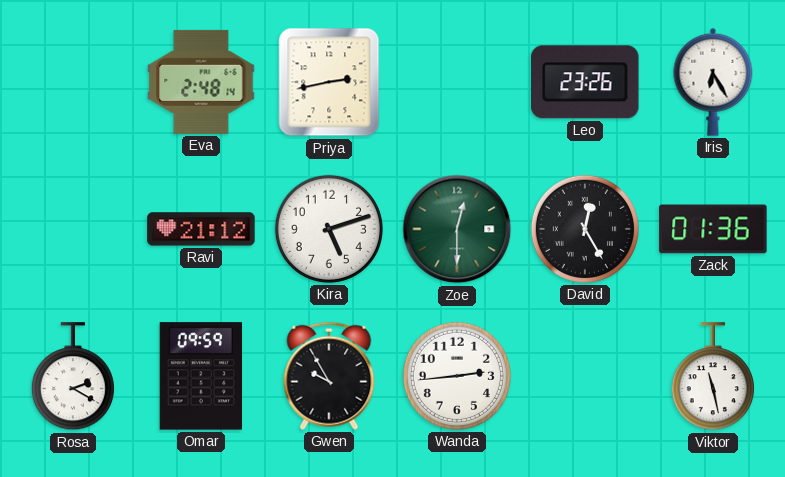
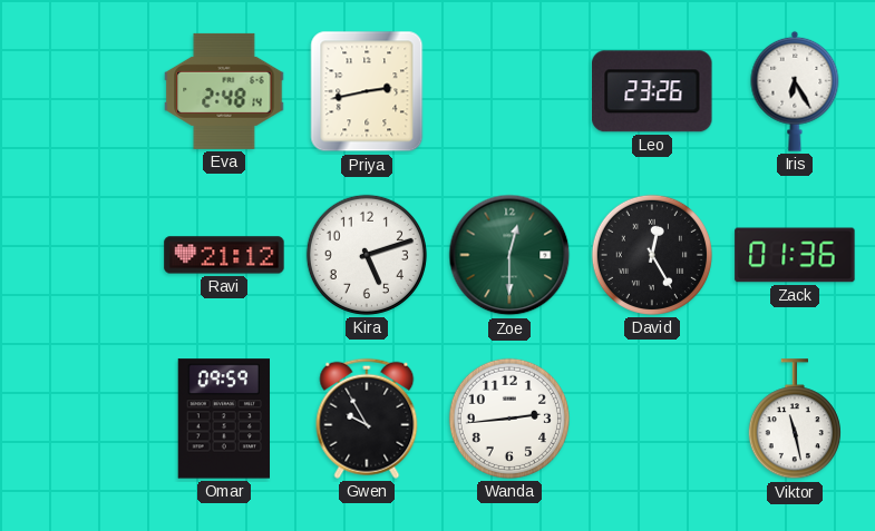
Rosa: 2:20 -> none
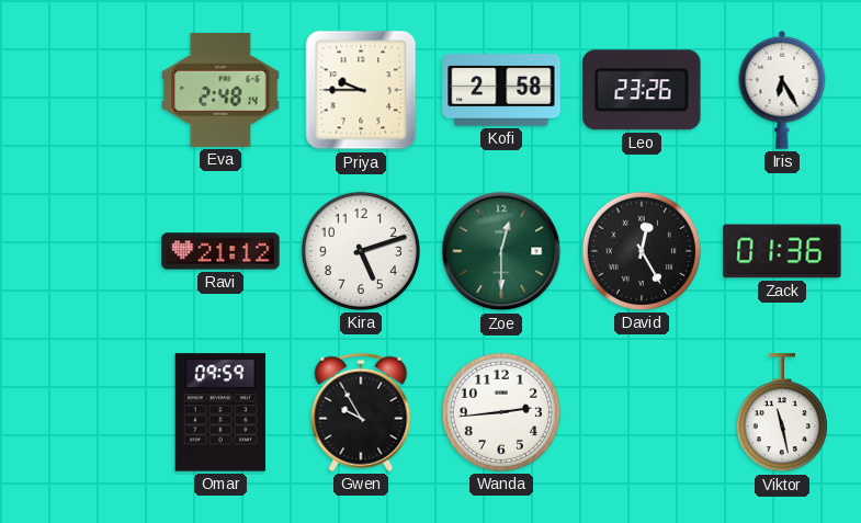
Priya: 2:43 -> 9:45
Kofi: none -> 2:58
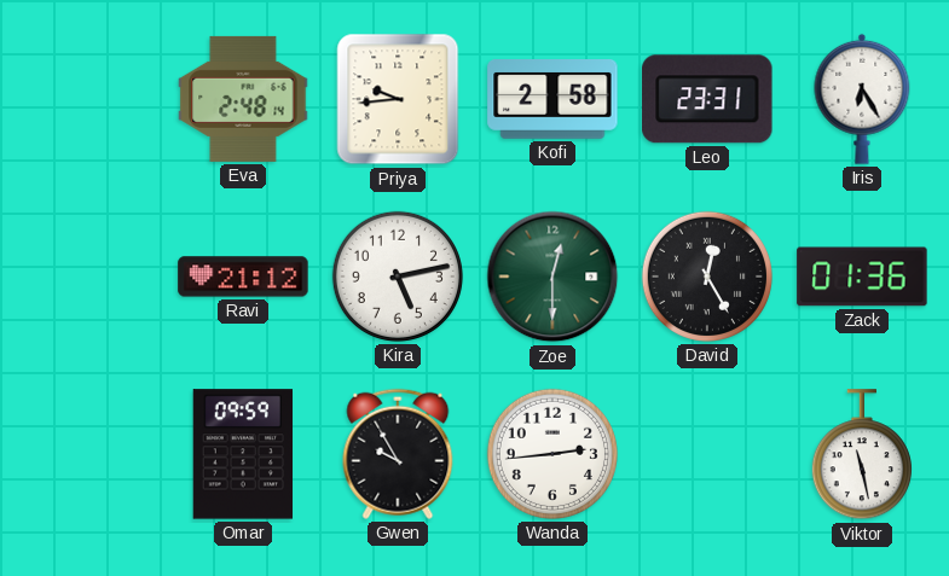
Priya: 9:45 -> 9:44
Leo: 23:26 -> 23:31
Kira: 5:12 -> 5:13
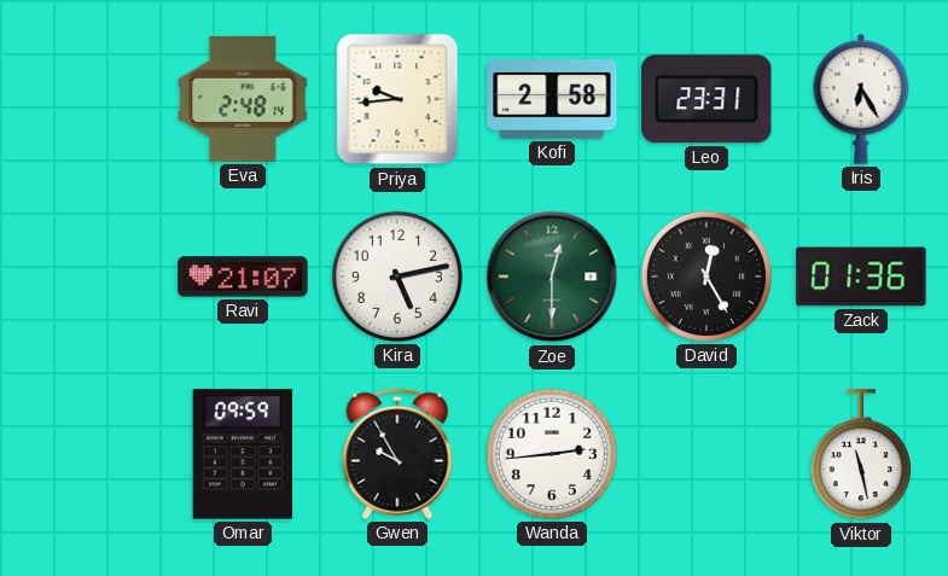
Ravi: 21:12 -> 21:07
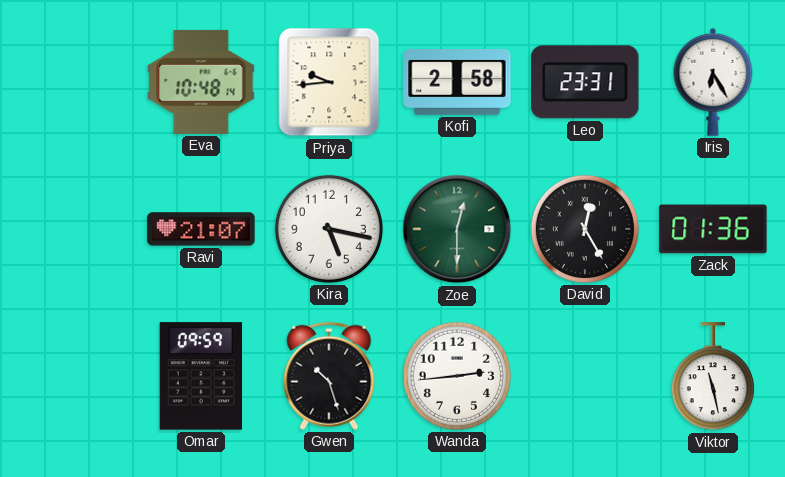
Eva: 2:48 -> 10:48
Kira: 5:13 -> 5:17
Gwen: 9:55 -> 10:27
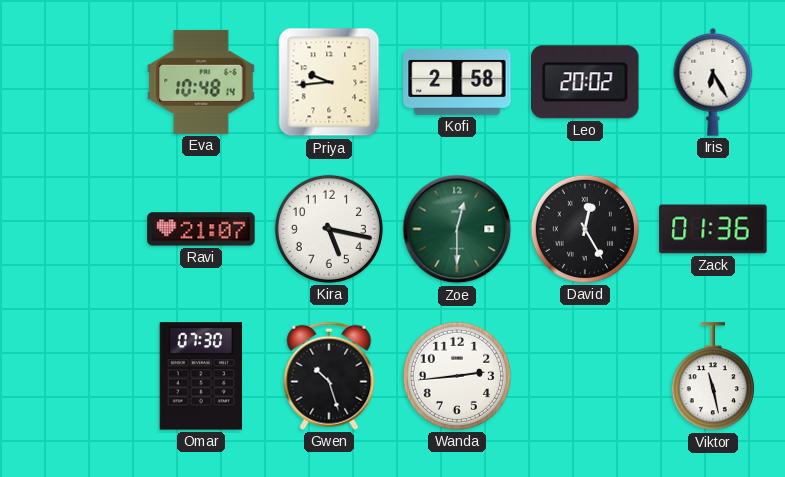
Leo: 23:31 -> 20:02
Omar: 09:59 -> 07:30
